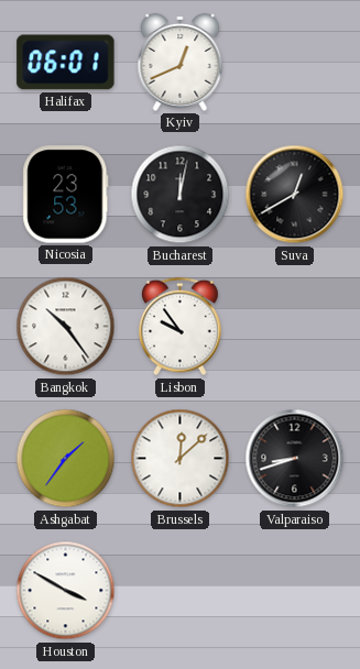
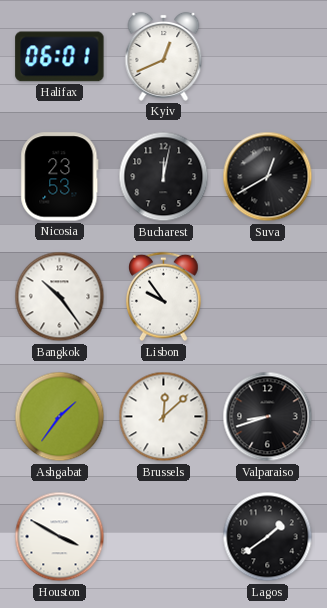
Lagos: none -> 1:39
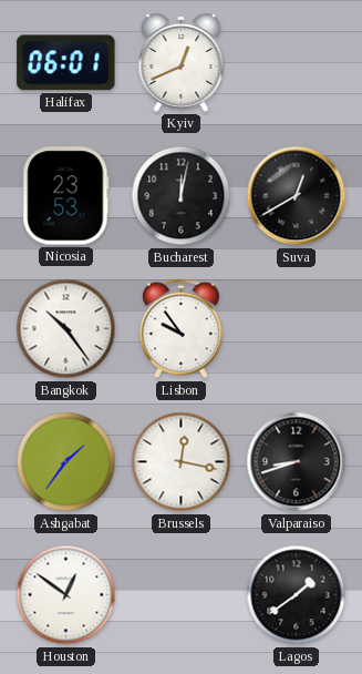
Brussels: 12:08 -> 12:17
Houston: 3:50 -> 12:51
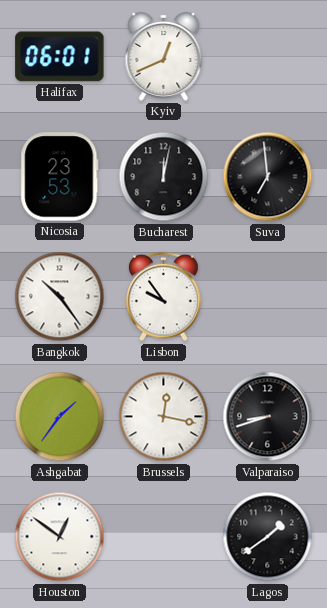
Suva: 12:40 -> 6:59
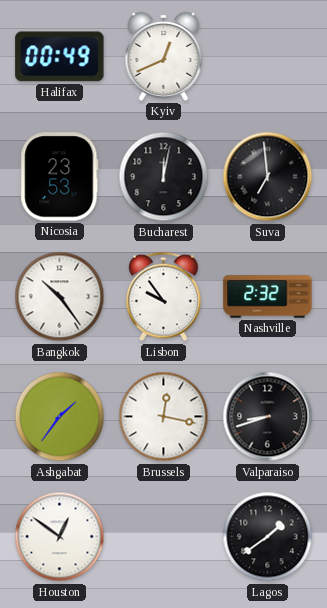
Halifax: 06:01 -> 00:49
Nashville: none -> 2:32
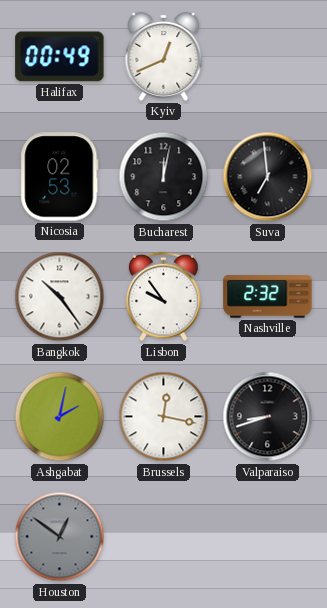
Nicosia: 23:53 -> 02:53
Ashgabat: 1:36 -> 2:02
Houston dial: white -> grey
Lagos: 1:39 -> none
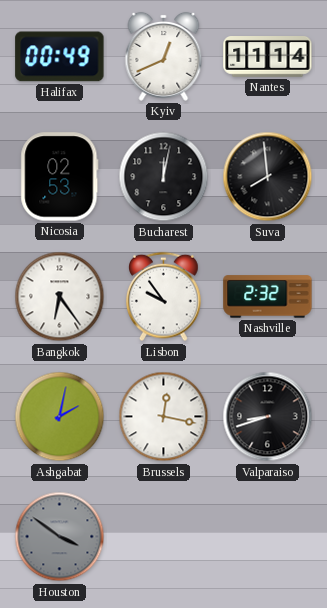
Nantes: none -> 11:14
Suva: 6:59 -> 7:59
Bangkok: 10:24 -> 6:24
Houston: 12:51 -> 3:51
